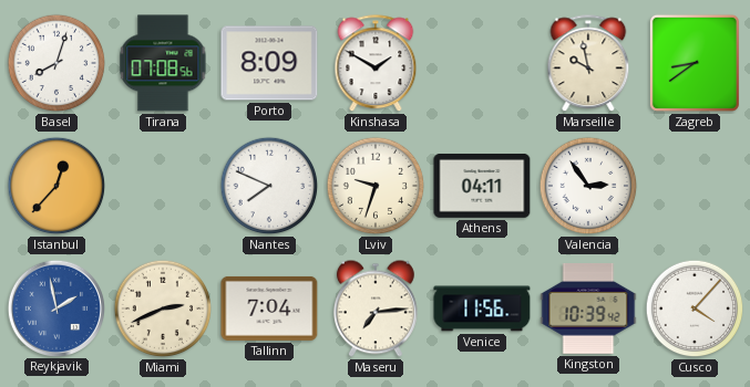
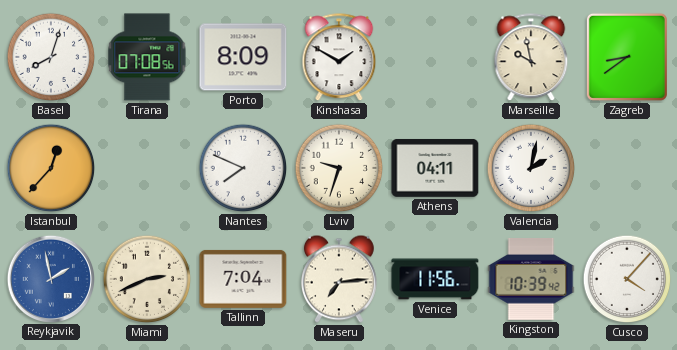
Valencia: 2:54 -> 2:02
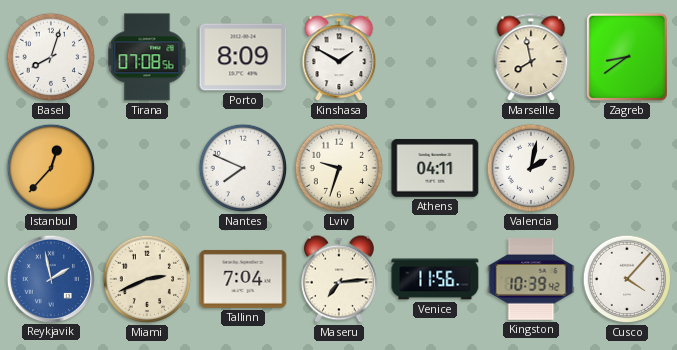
Marseille: 9:58 -> 7:58
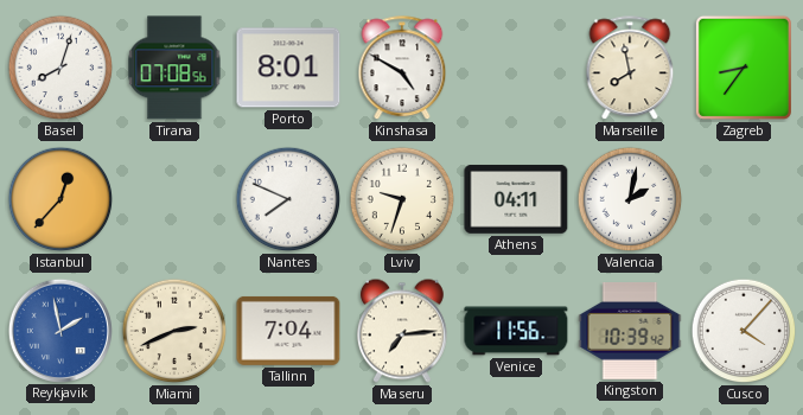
Porto: 8:09 -> 8:01
Kinshasa: 1:50 -> 4:50
Zagreb: 8:39 -> 8:36
